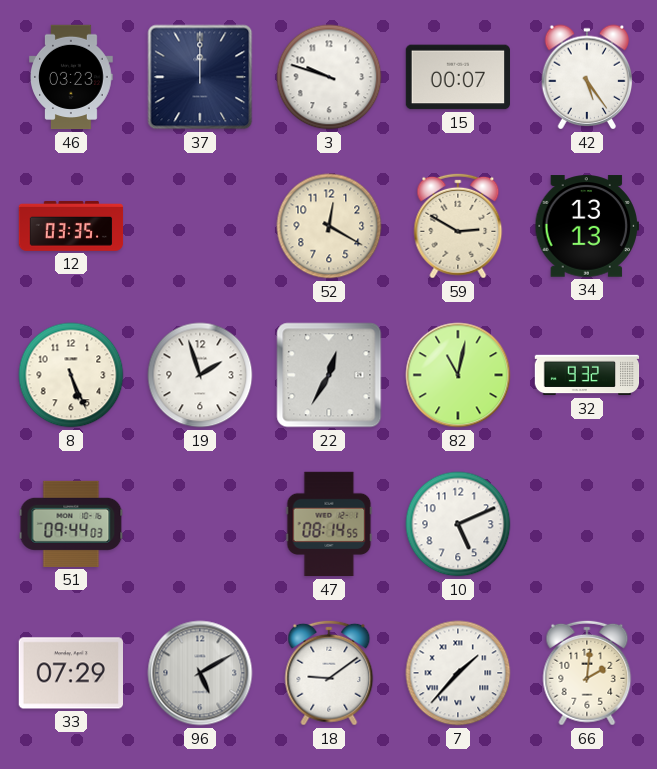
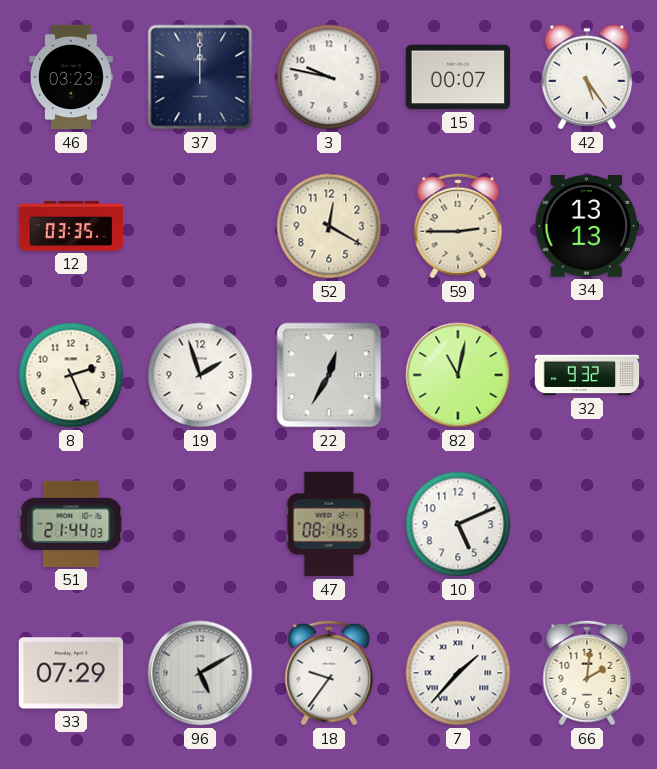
3: 9:48 -> 9:47
59: 2:50 -> 2:45
8: 5:26 -> 2:26
51: 09:44 -> 21:44
18: 9:09 -> 9:36
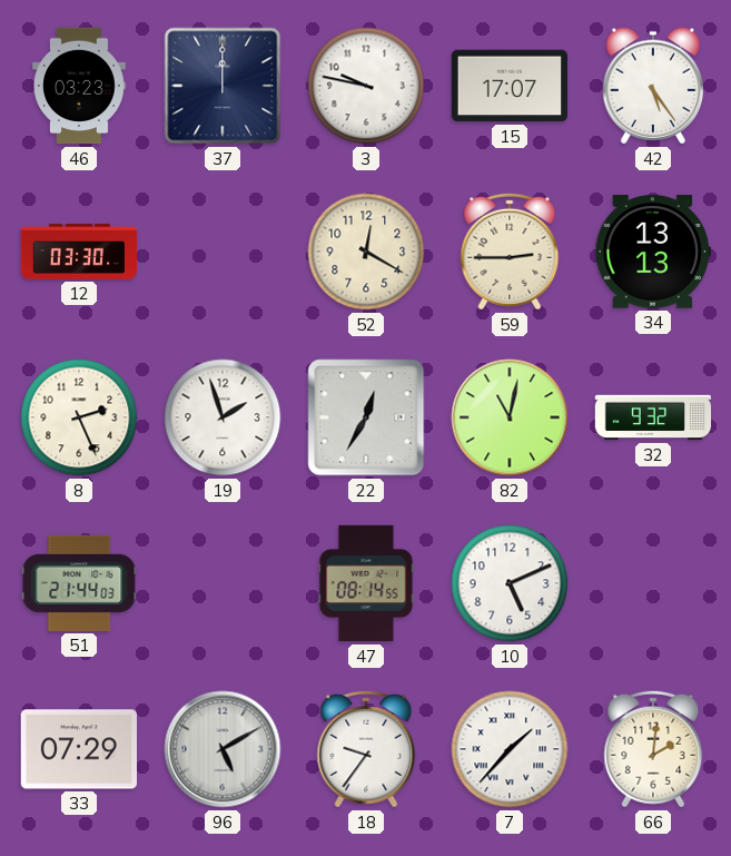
15: 00:07 -> 17:07
12: 03:35 -> 03:30
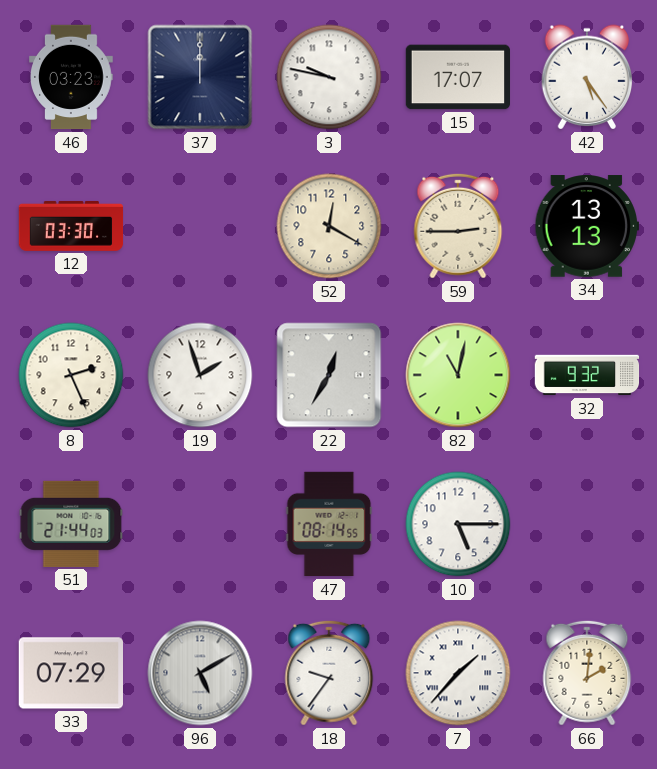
10: 5:11 -> 5:15
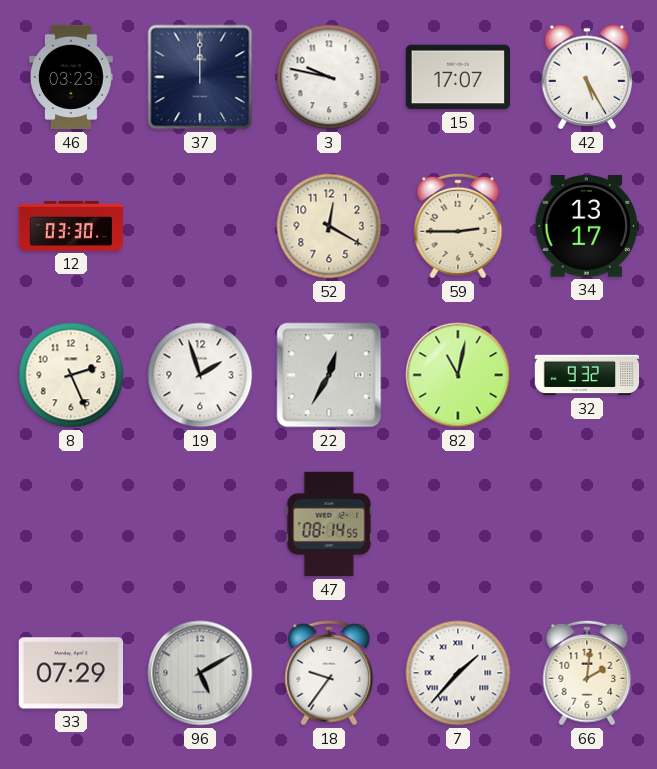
42: 5:24 -> 5:25
34: 13:13 -> 13:17
51: 21:44 -> none
10: 5:15 -> none
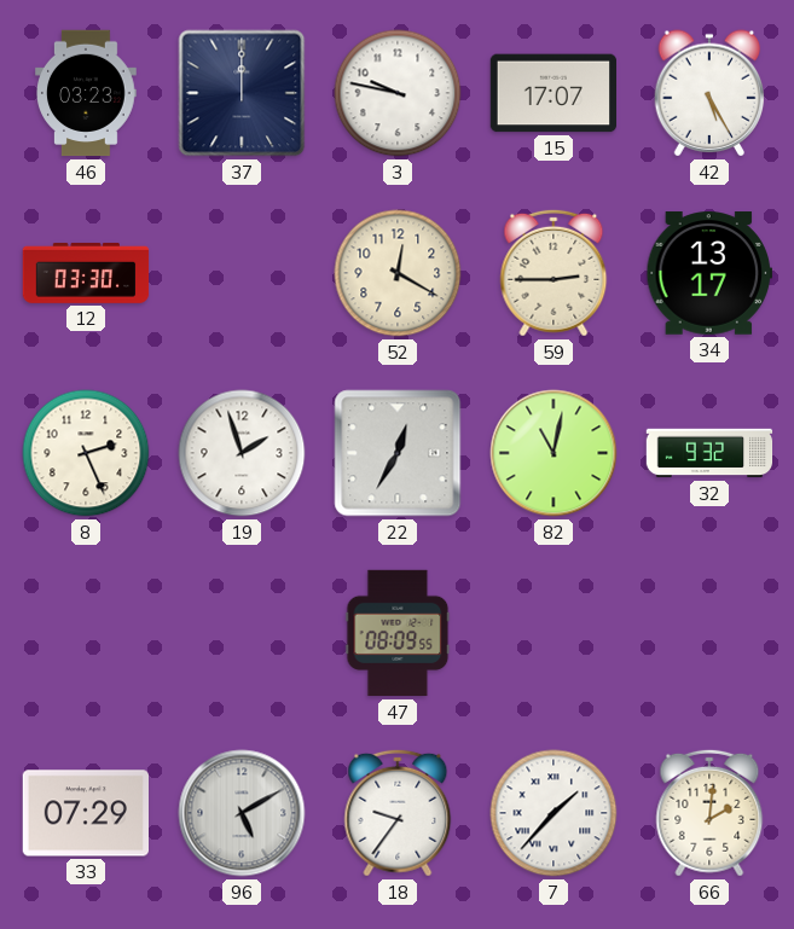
47: 08:14 -> 08:09
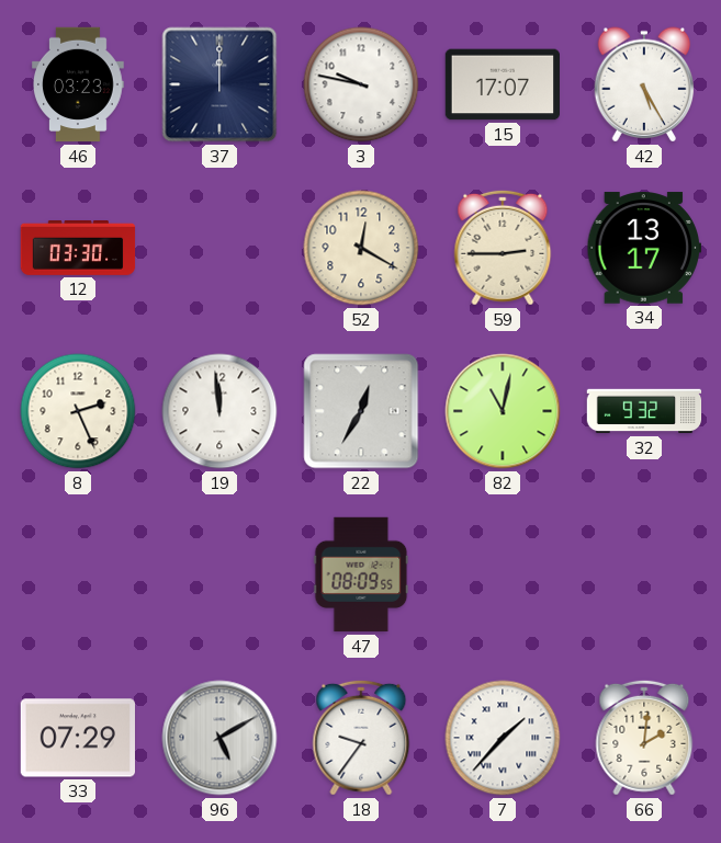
19: 1:57 -> 11:59
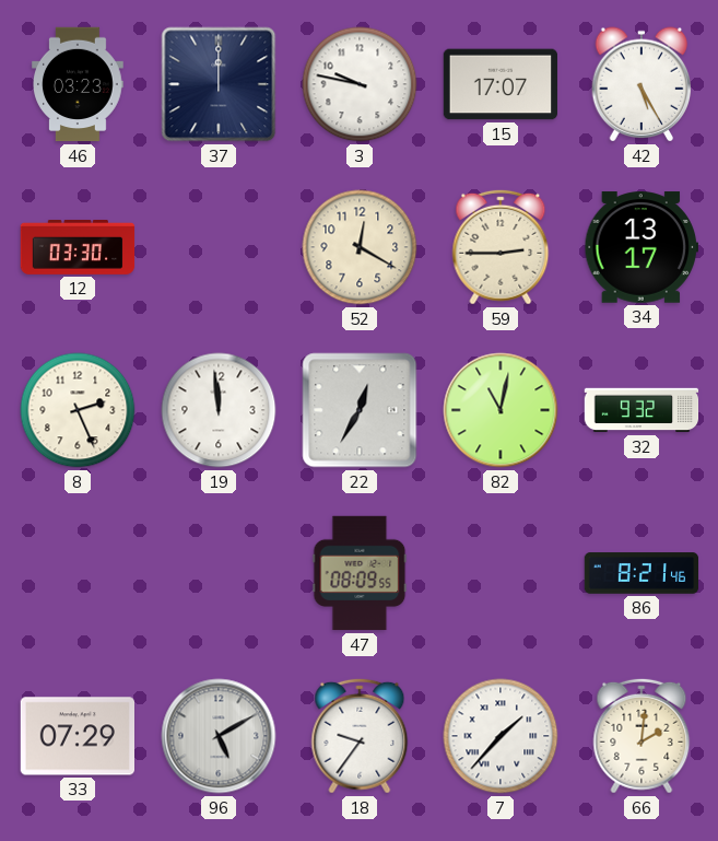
86: none -> 8:21
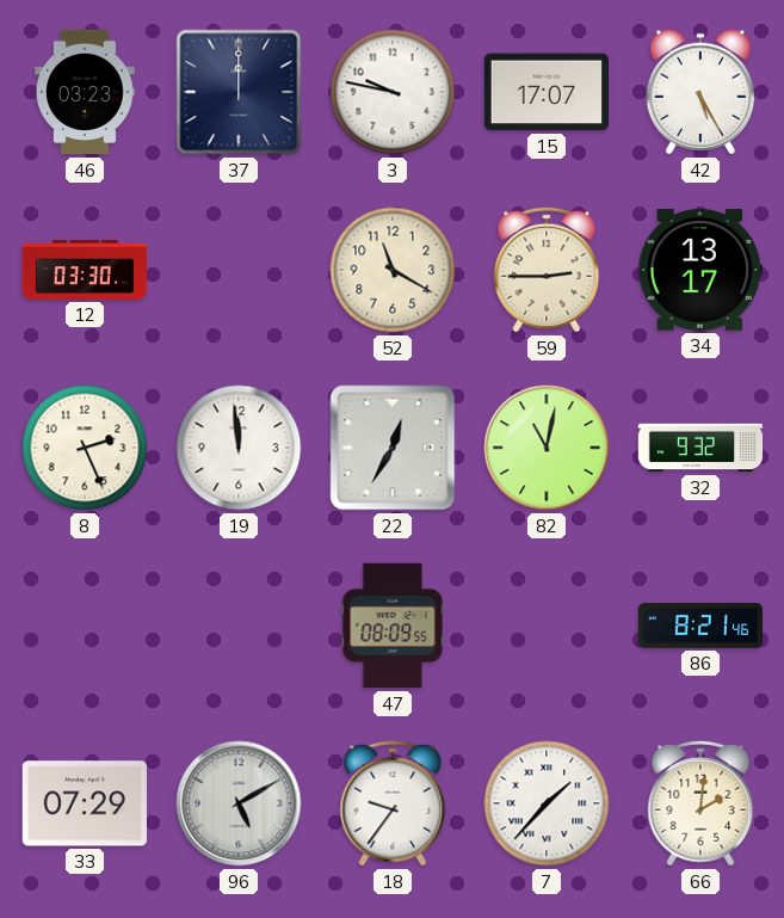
52: 12:20 -> 11:20
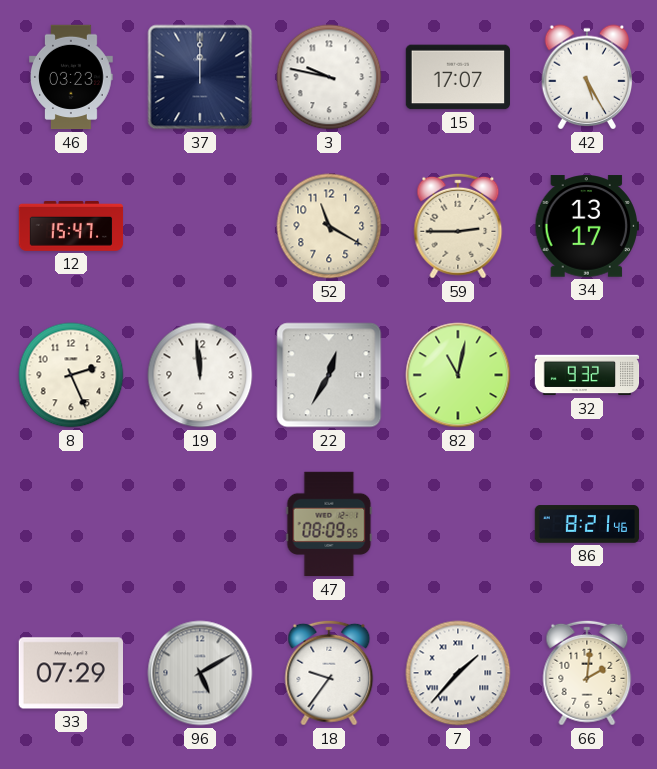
12: 03:30 -> 15:47
